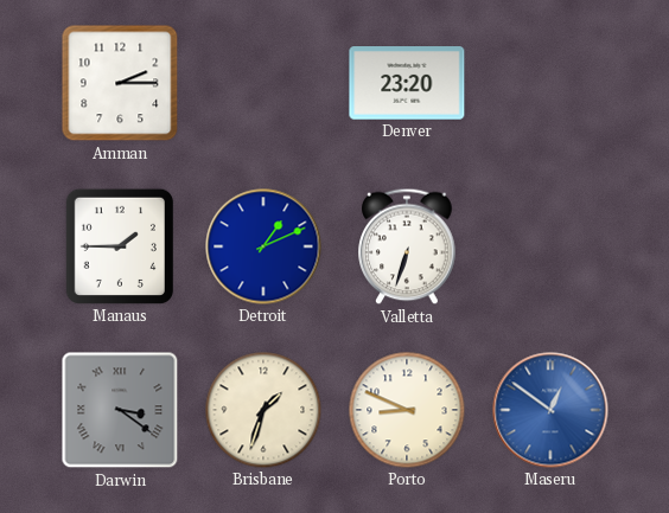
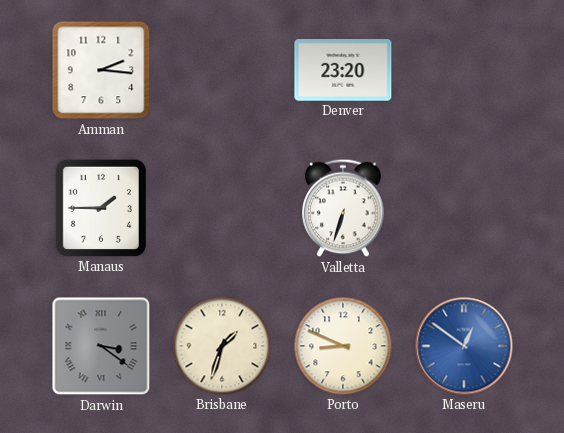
Amman: 2:15 -> 2:16
Detroit: 1:11 -> none
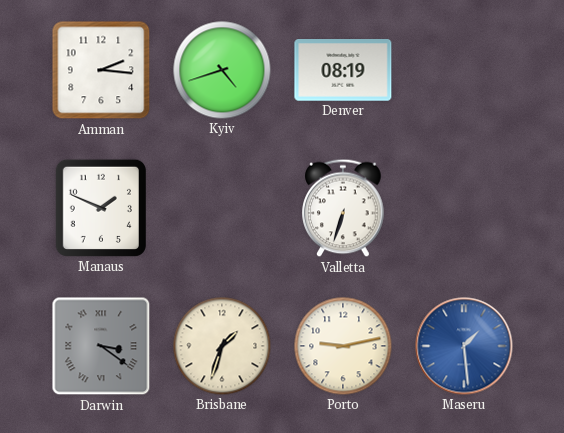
Kyiv: none -> 4:42
Denver: 23:20 -> 08:19
Manaus: 1:45 -> 1:49
Porto: 8:49 -> 9:13
Maseru: 12:51 -> 1:29
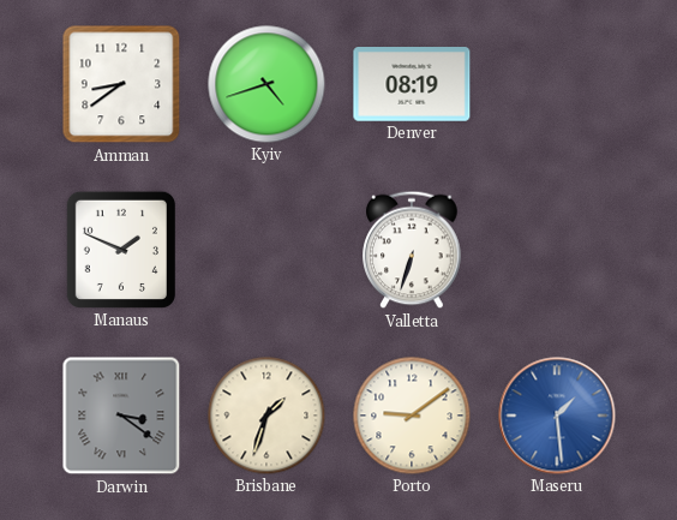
Amman: 2:16 -> 8:39
Porto: 9:13 -> 9:09
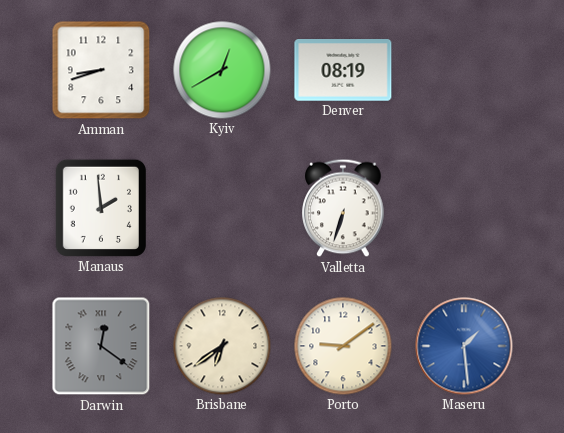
Amman: 8:39 -> 8:42
Kyiv: 4:42 -> 12:40
Manaus: 1:49 -> 1:59
Darwin: 3:21 -> 12:21
Brisbane: 1:33 -> 6:39
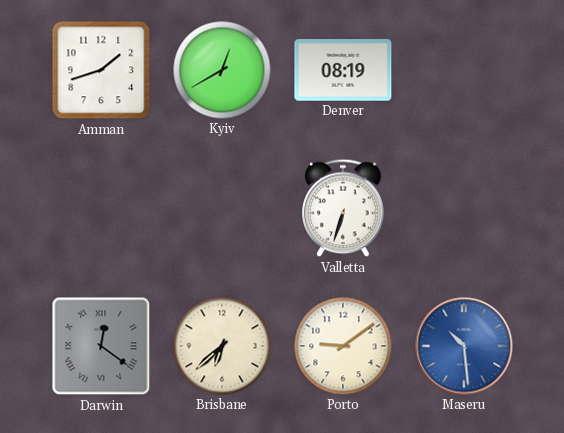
Amman: 8:42 -> 1:42
Manaus: 1:59 -> none
Brisbane: 6:39 -> 6:38
Maseru: 1:29 -> 10:29
